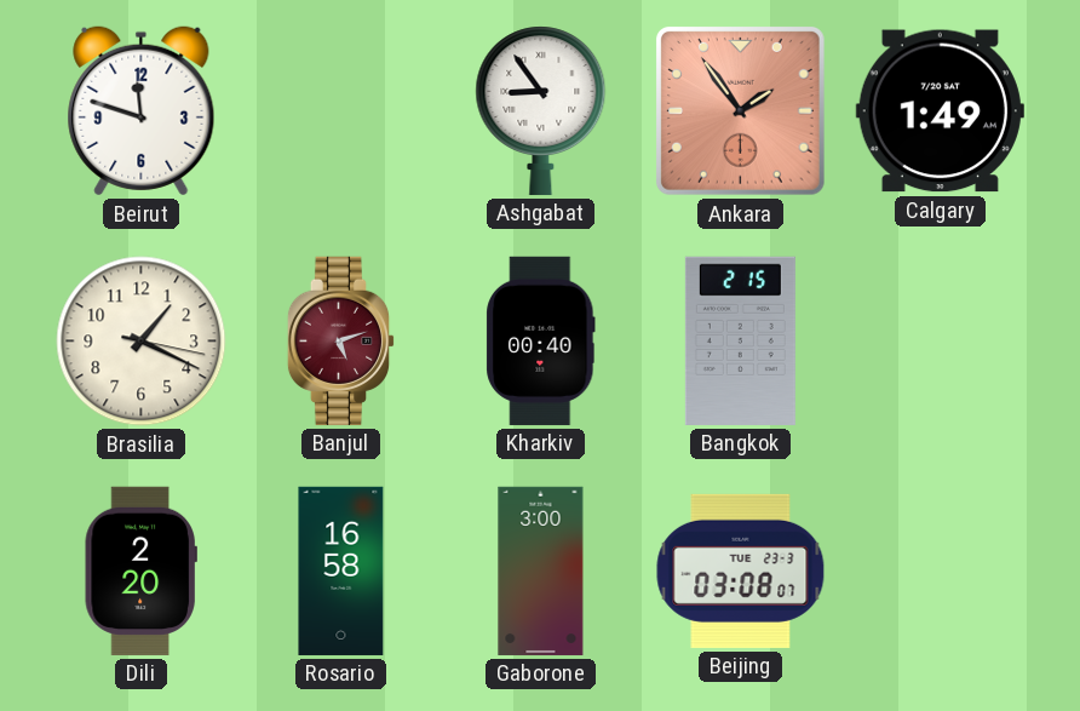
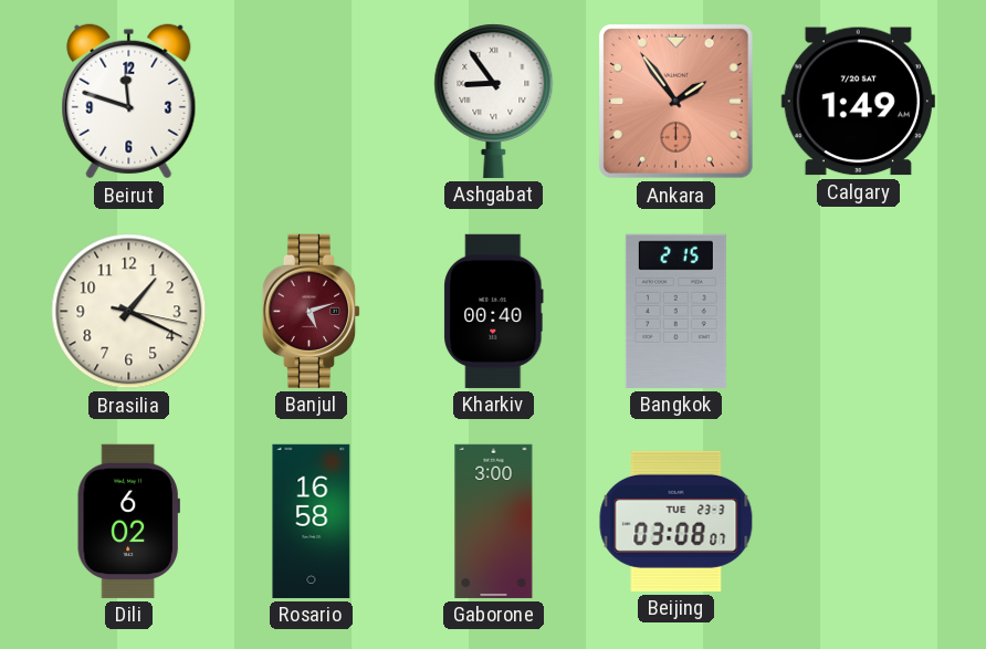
Dili: 2:20 -> 6:02
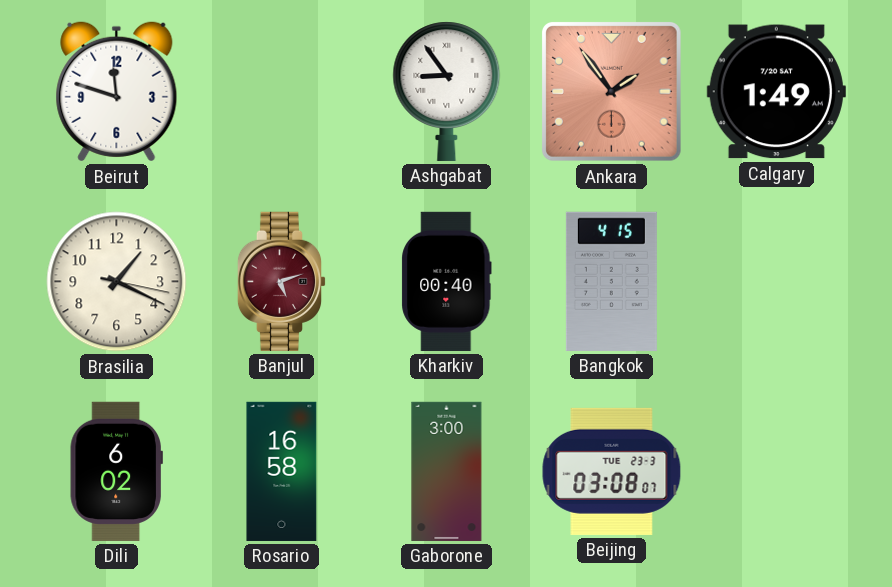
Bangkok: 2:15 -> 4:15
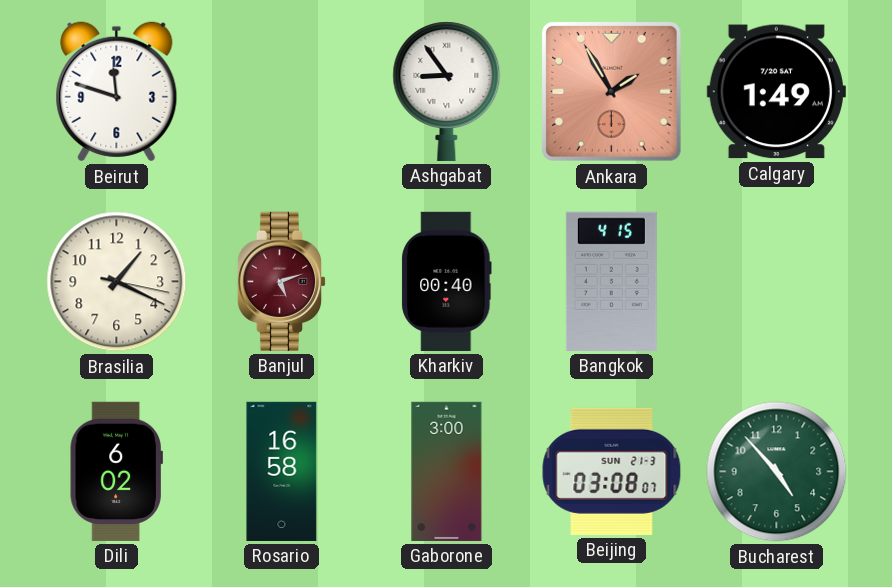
Ankara: 1:54 -> 1:55
Beijing date: TUE 23-3 -> SUN 21-3
Bucharest: none -> 4:53
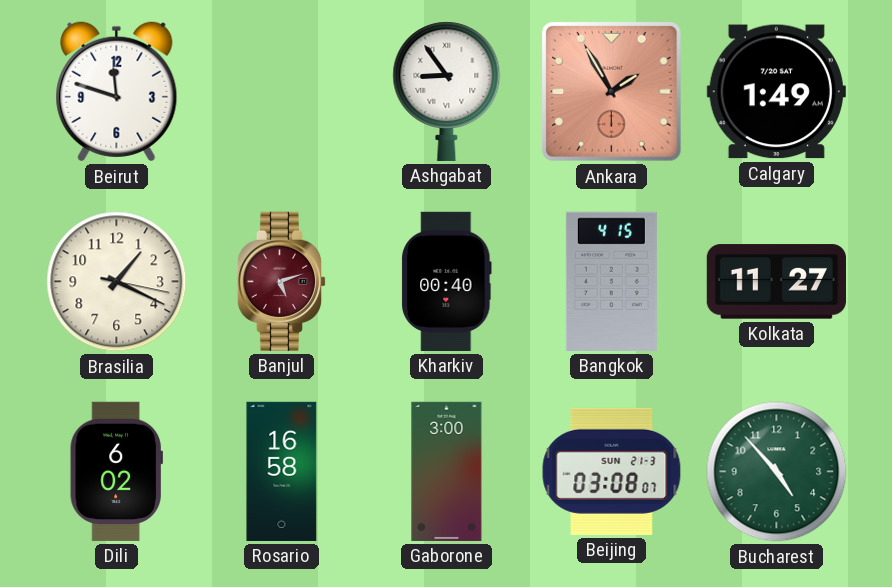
Kolkata: none -> 11:27
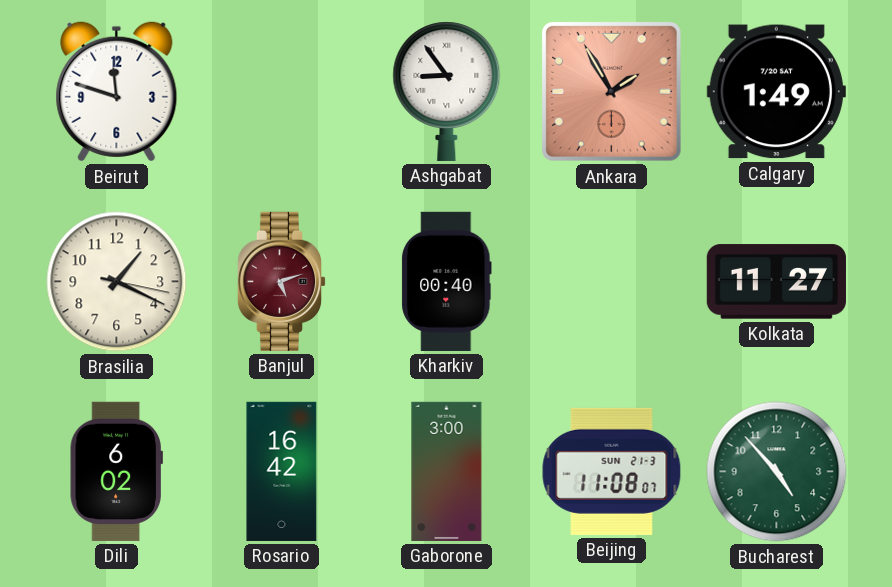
Bangkok: 4:15 -> none
Rosario: 16:58 -> 16:42
Beijing: 03:08 -> 11:08
